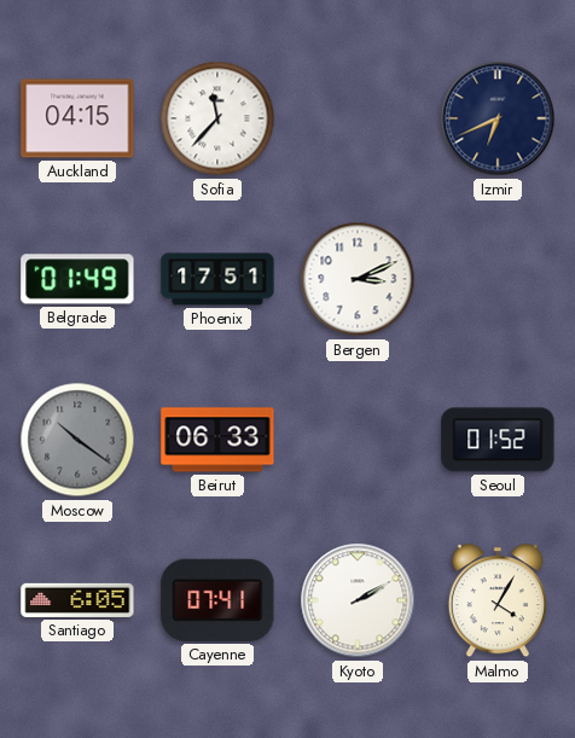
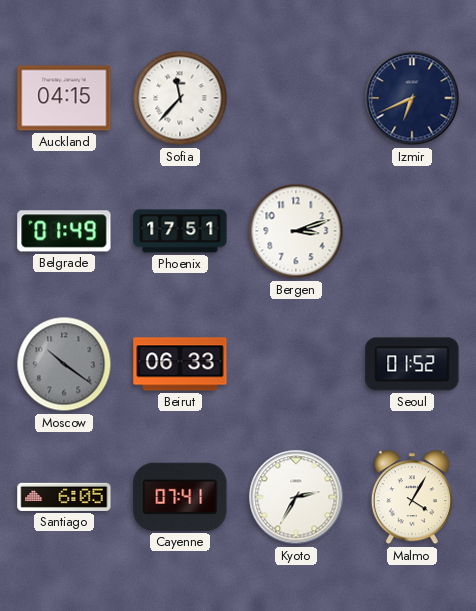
Bergen: 3:11 -> 3:12
Kyoto: 2:10 -> 2:35
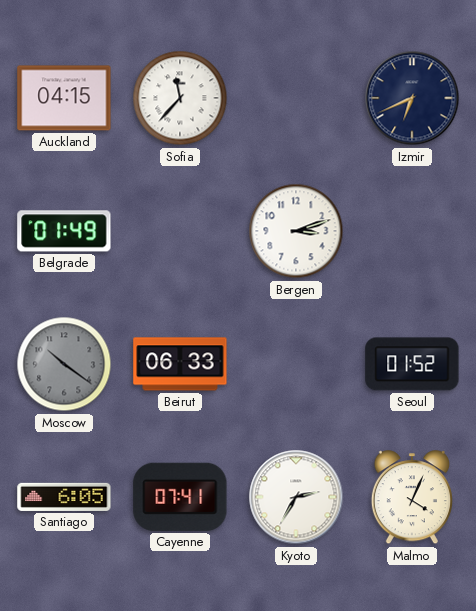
Phoenix: 17:51 -> none
Malmo: 4:05 -> 4:04
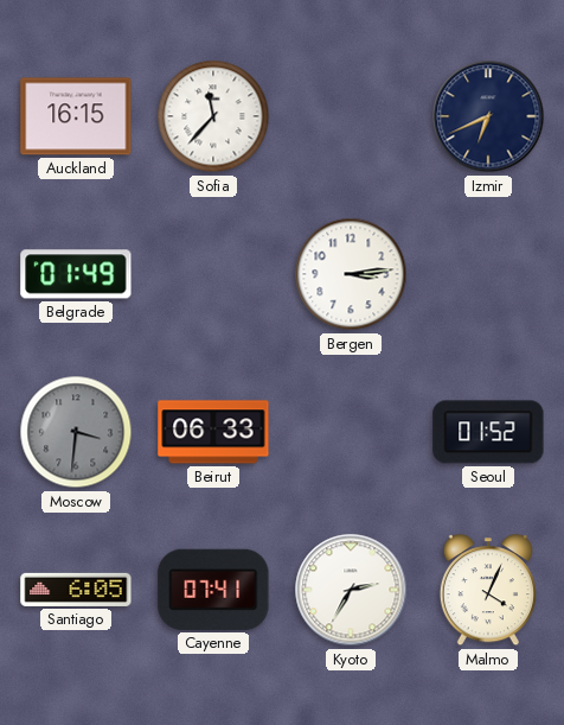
Auckland: 04:15 -> 16:15
Bergen: 3:12 -> 3:14
Moscow: 10:21 -> 3:31
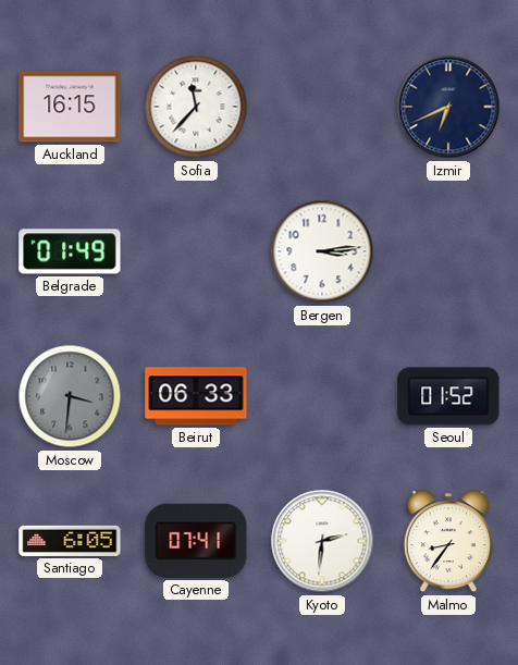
Kyoto: 2:35 -> 2:31
Malmo: 4:04 -> 8:36
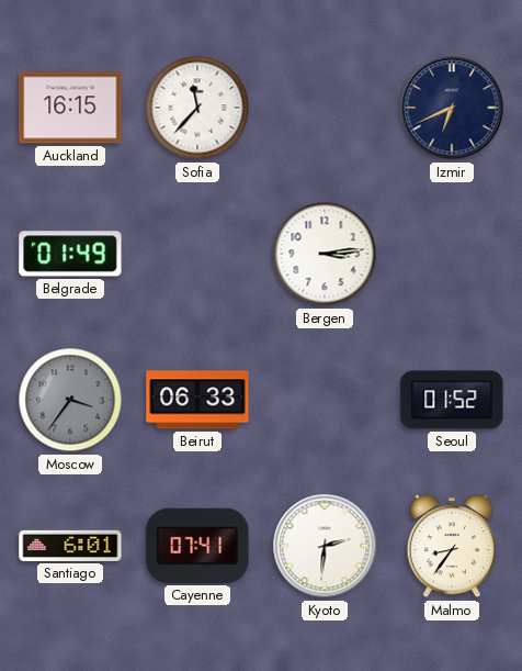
Moscow: 3:31 -> 3:36
Santiago: 6:05 -> 6:01
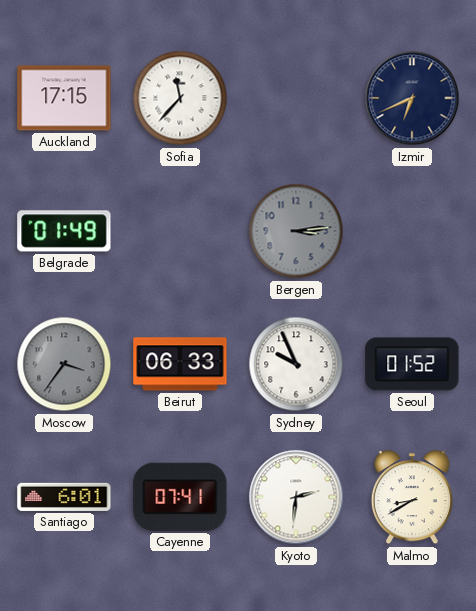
Auckland: 16:15 -> 17:15
Bergen dial: white -> grey
Sydney: none -> 9:56
Malmo: 8:36 -> 8:40
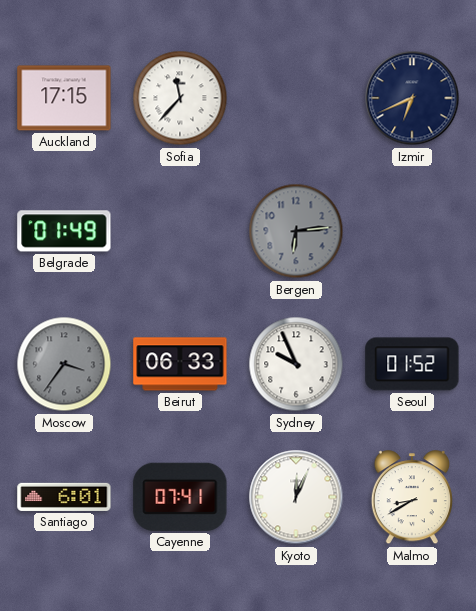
Bergen: 3:14 -> 6:14
Kyoto: 2:31 -> 12:04
